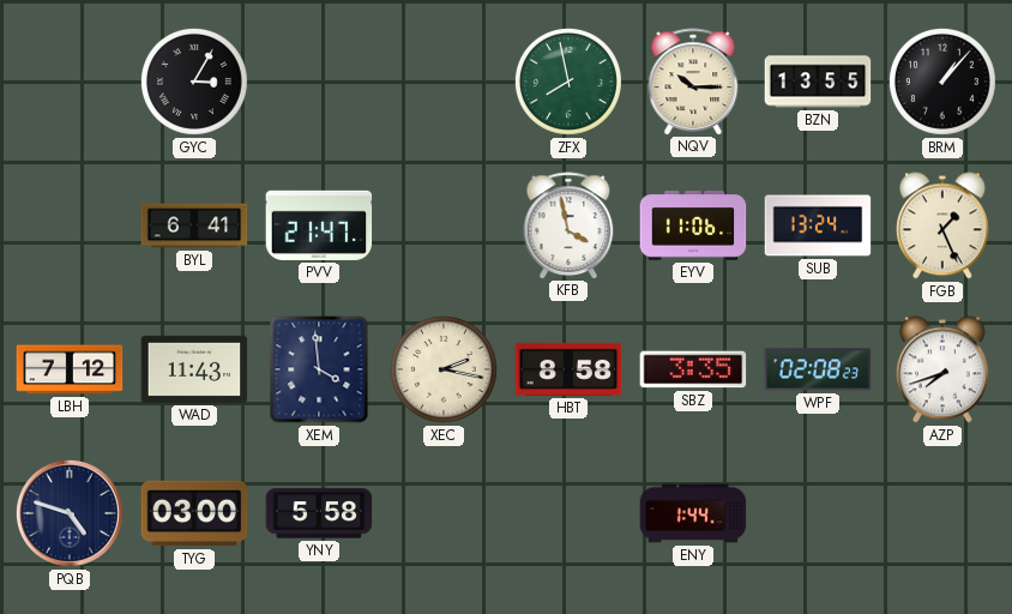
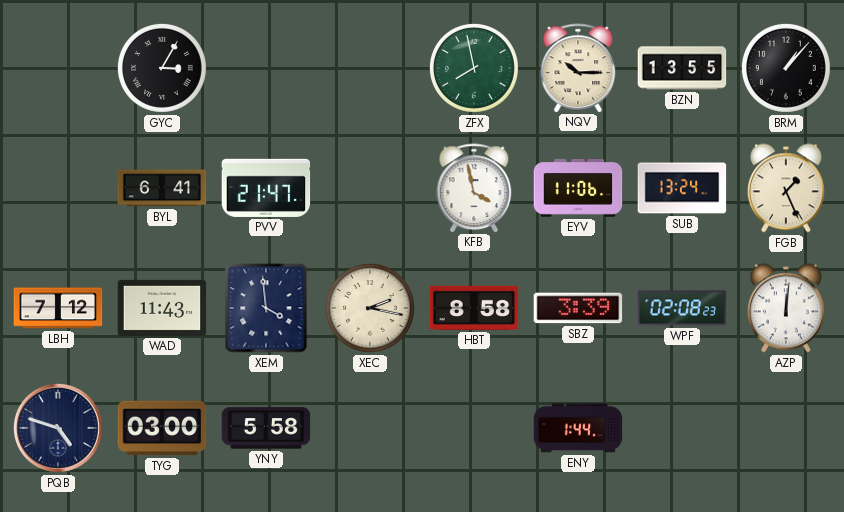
SBZ: 3:35 -> 3:39
AZP: 7:42 -> 12:01
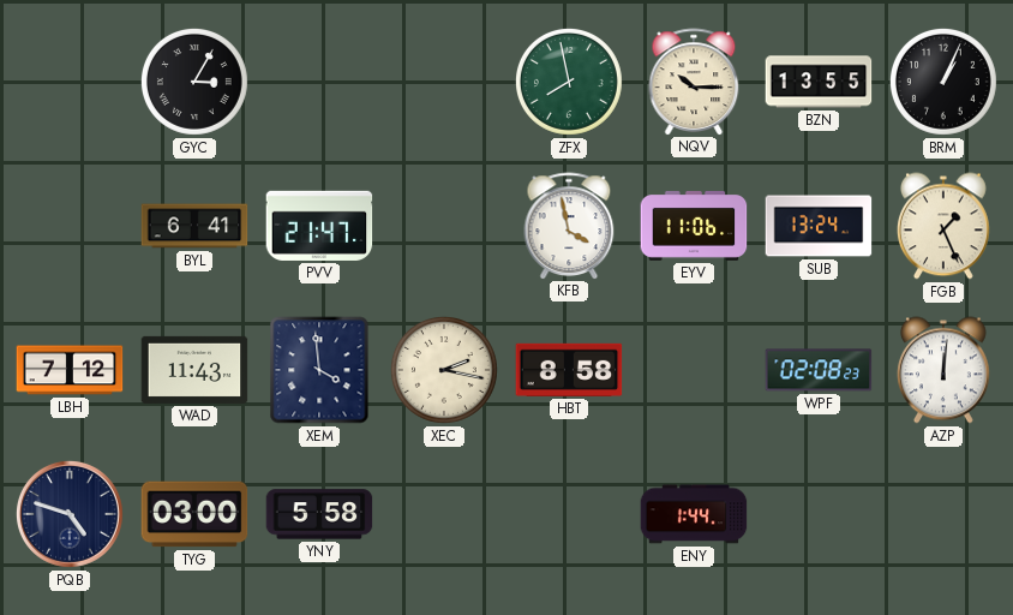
BRM: 1:07 -> 1:04
SBZ: 3:39 -> none
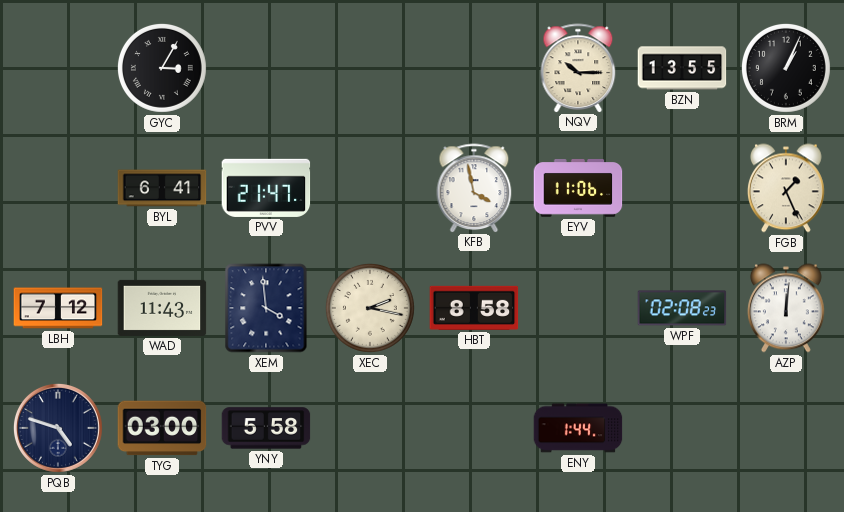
ZFX: 7:58 -> none
SUB: 13:24 -> none
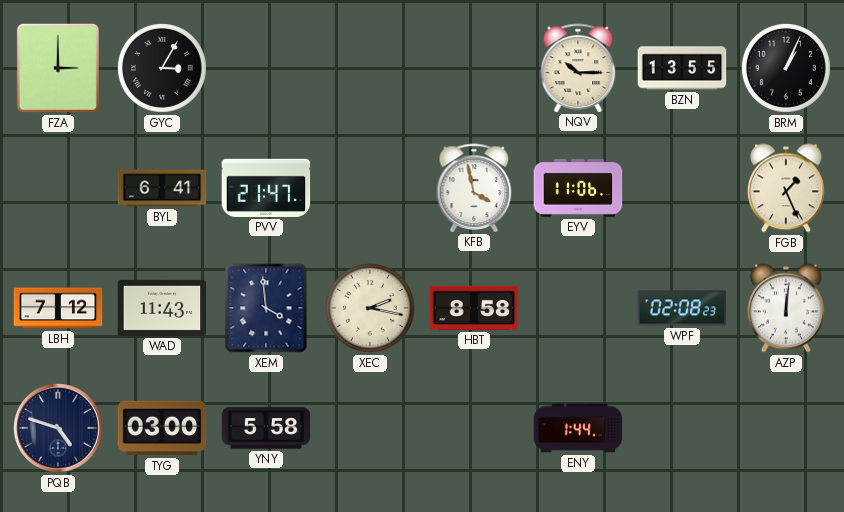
FZA: none -> 3:00
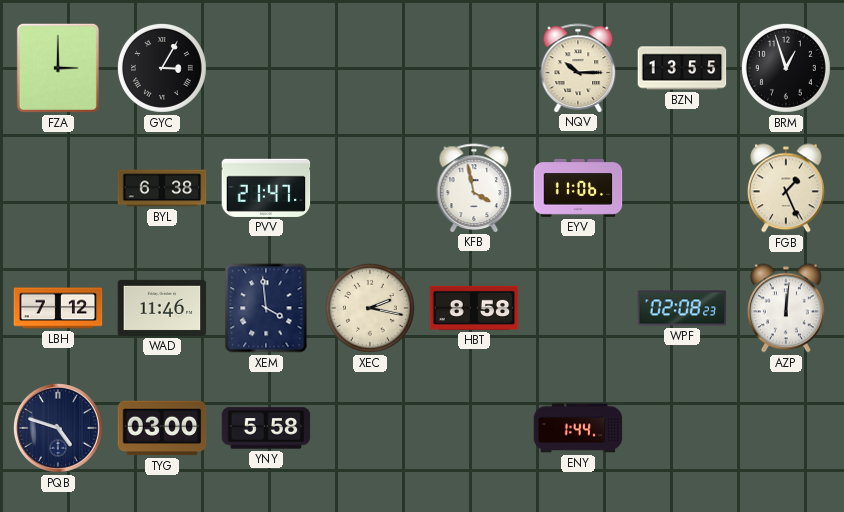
BRM: 1:04 -> 12:57
BYL: 6:41 -> 6:38
WAD: 11:43 -> 11:46
